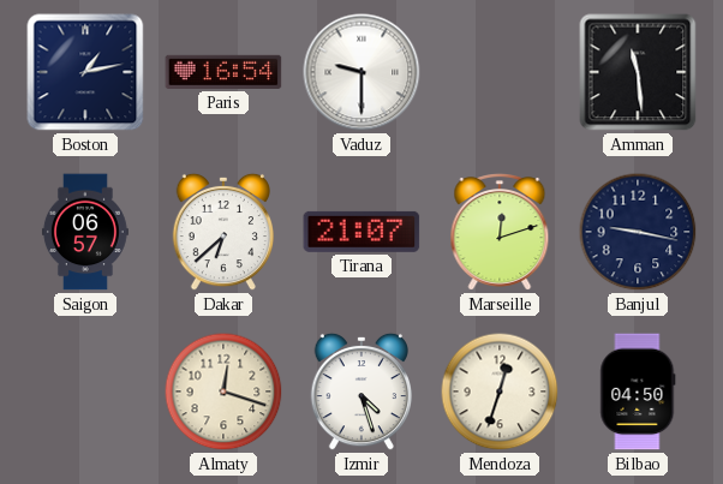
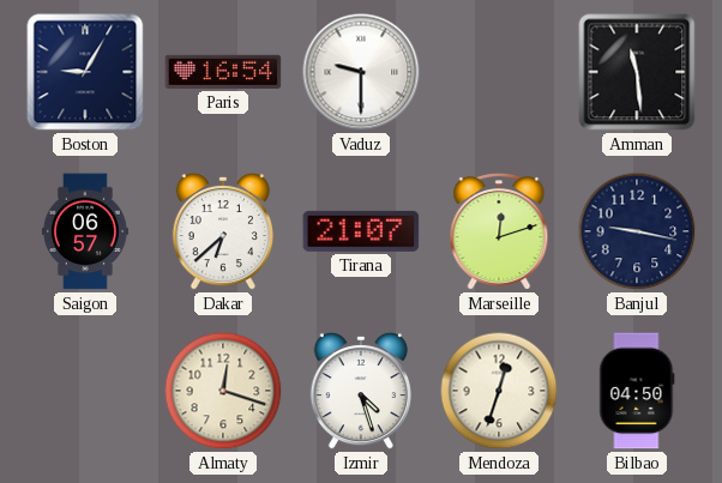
Boston: 1:13 -> 9:05
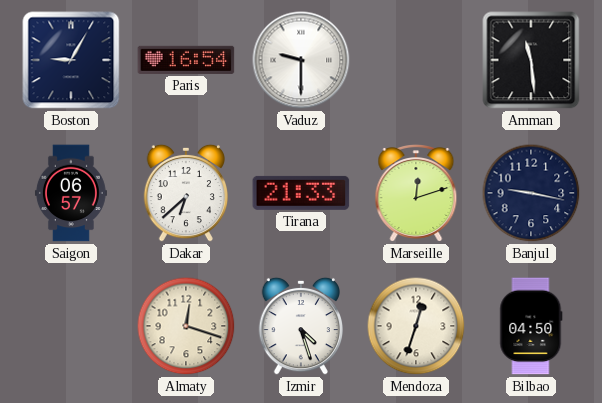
Tirana: 21:07 -> 21:33
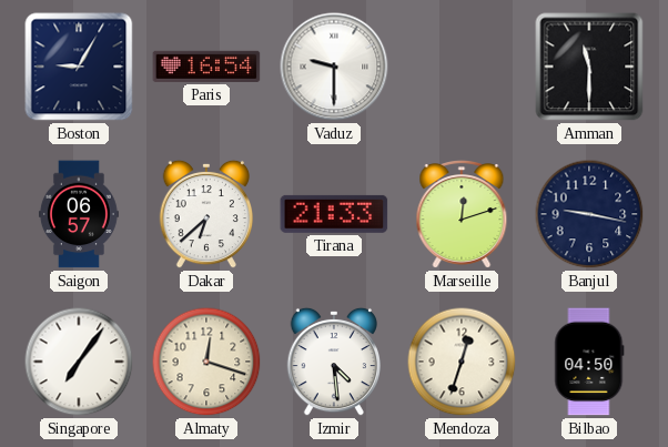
Amman: 11:29 -> 11:30
Singapore: none -> 7:06
Izmir: 4:27 -> 4:29
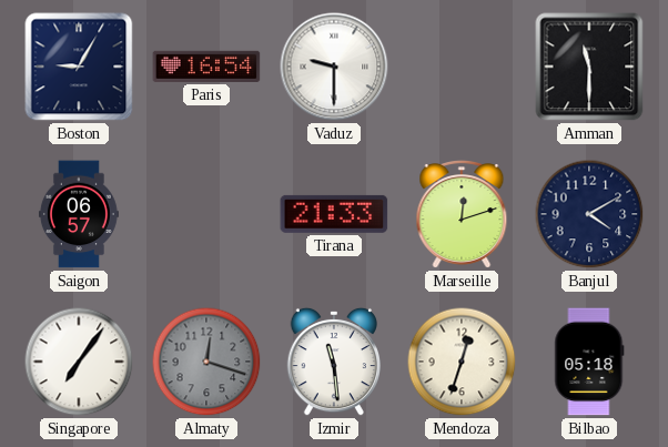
Dakar: 6:38 -> none
Banjul: 9:17 -> 4:10
Almaty dial: cream -> grey
Izmir: 4:29 -> 11:29
Bilbao: 04:50 -> 05:18
